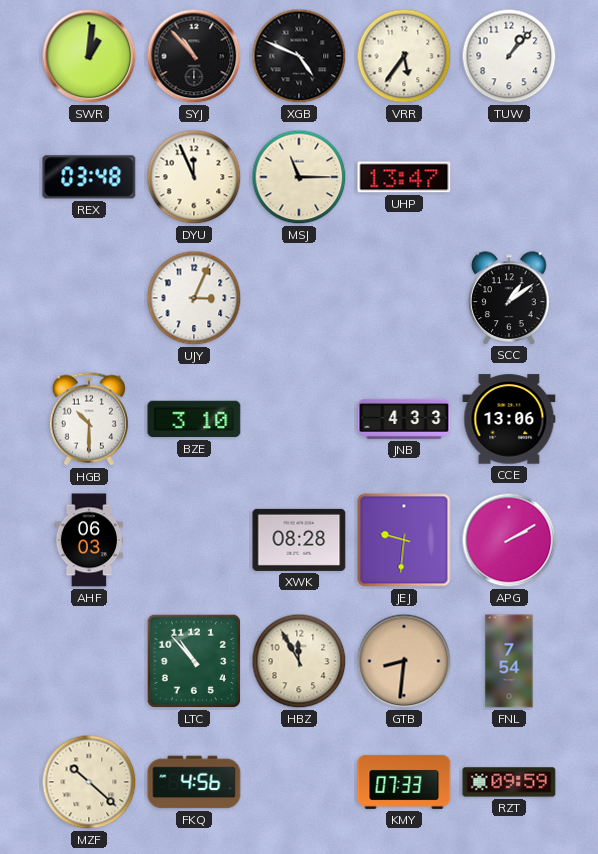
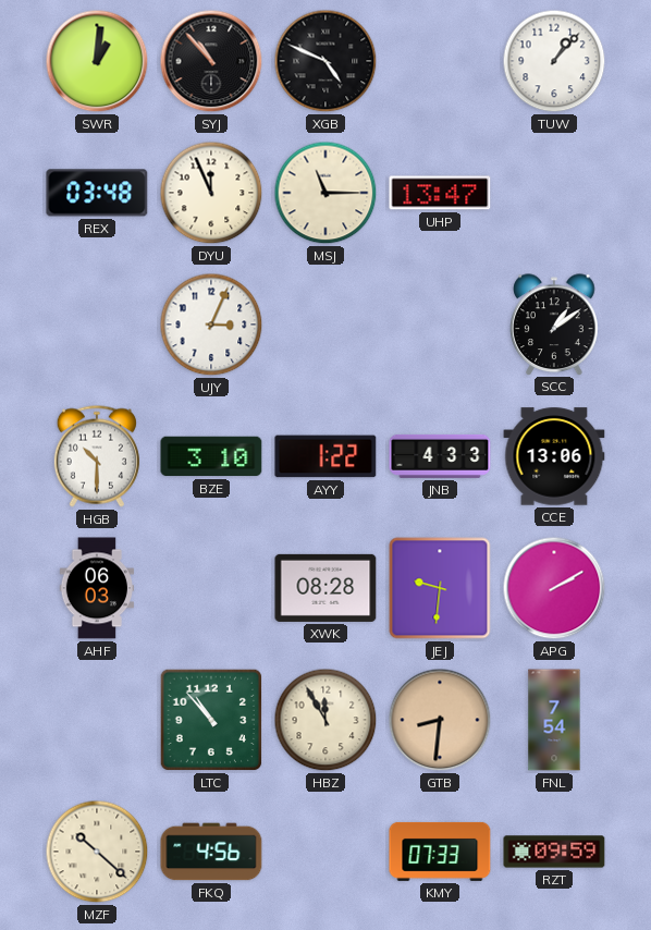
VRR: 5:36 -> none
AYY: none -> 1:22
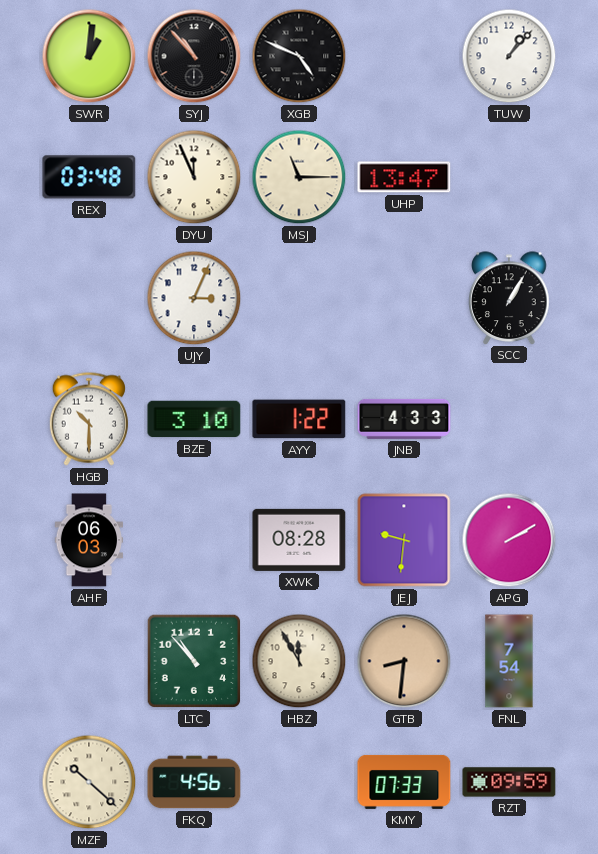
SCC: 1:09 -> 1:05
CCE: 13:06 -> none
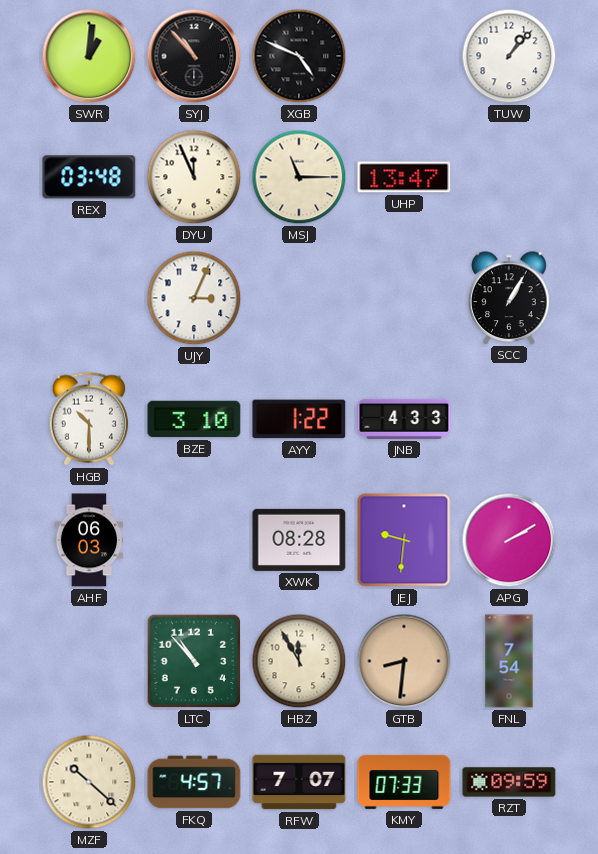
FKQ: 4:56 -> 4:57
RFW: none -> 7:07
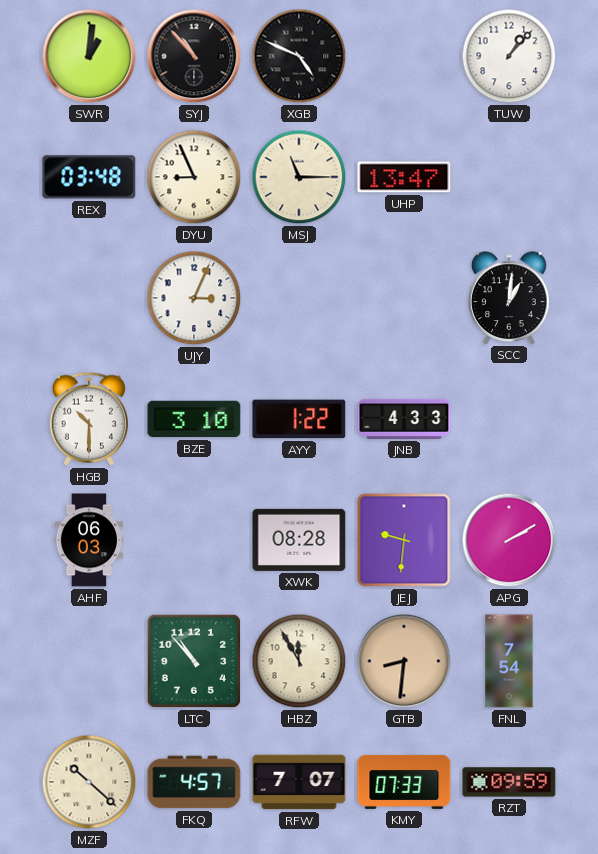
DYU: 11:56 -> 8:56
SCC: 1:05 -> 1:01
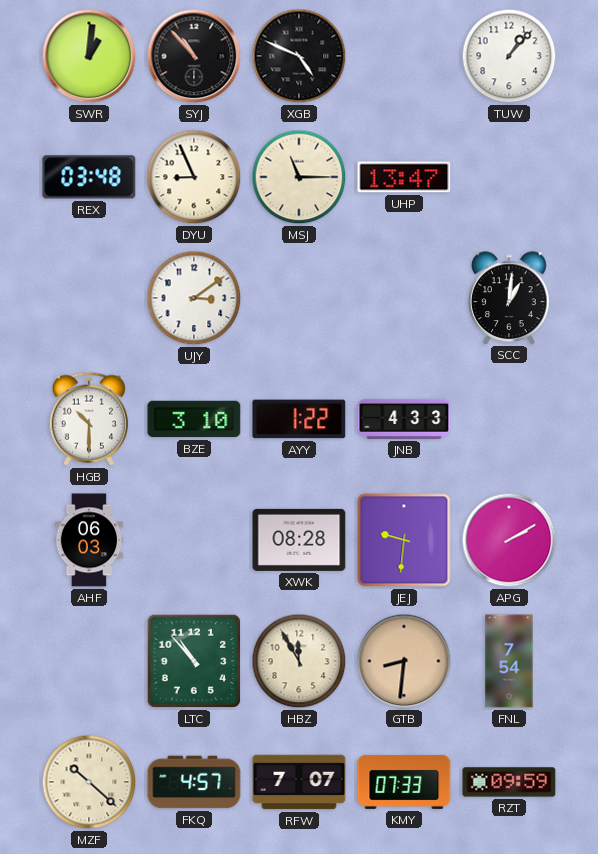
UJY: 3:04 -> 3:09
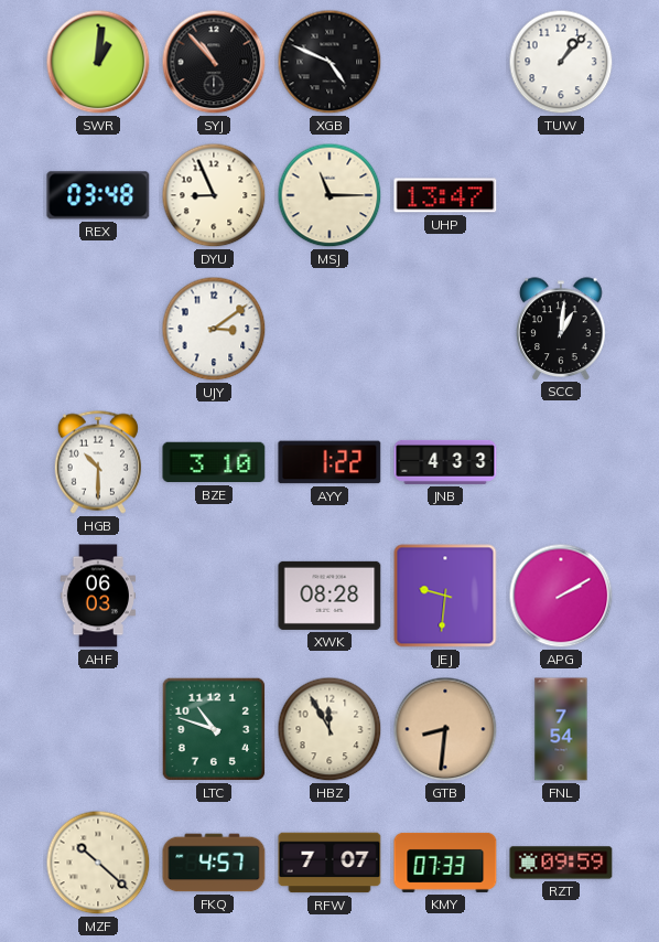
LTC: 10:53 -> 10:48
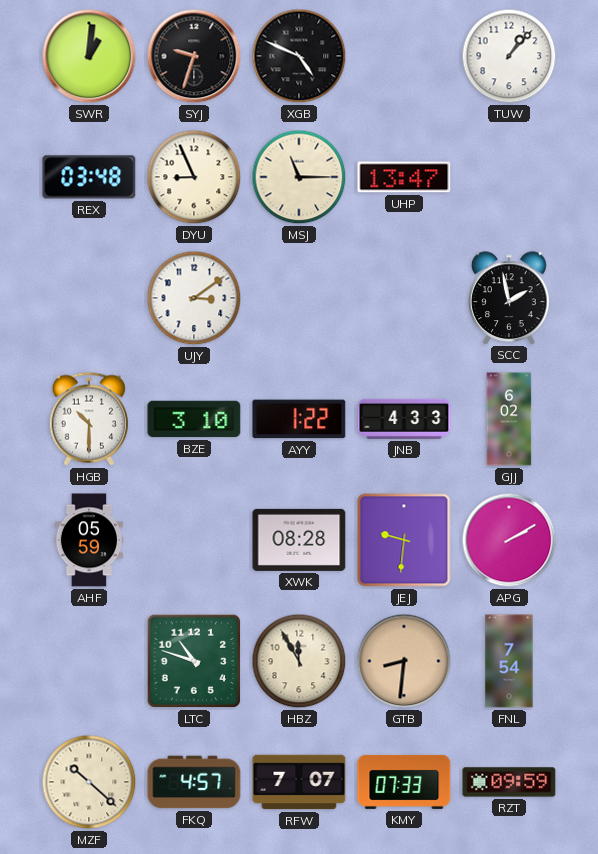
SYJ: 10:53 -> 9:33
SCC: 1:01 -> 1:58
GJJ: none -> 6:02
AHF: 06:03 -> 05:59
